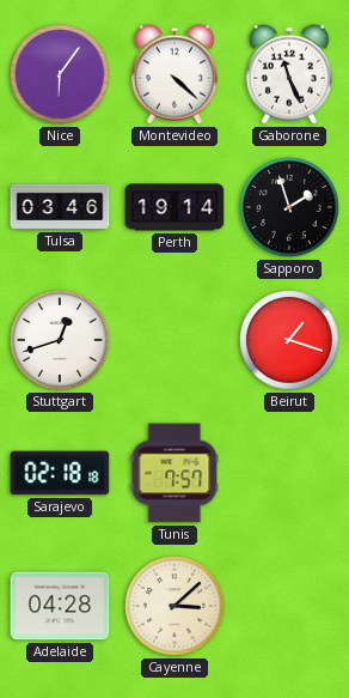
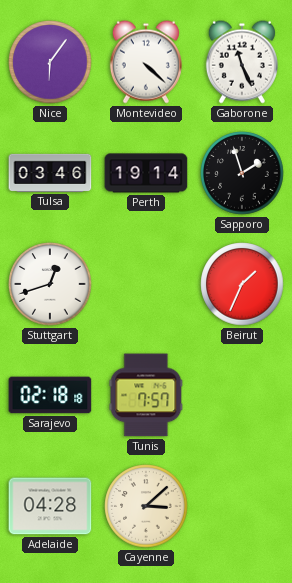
Beirut: 1:18 -> 1:34
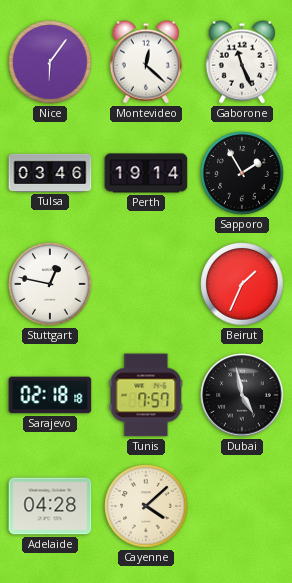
Montevideo: 4:22 -> 12:22
Sapporo: 1:57 -> 1:55
Stuttgart: 12:42 -> 12:47
Dubai: none -> 4:58
Cayenne: 3:08 -> 4:08
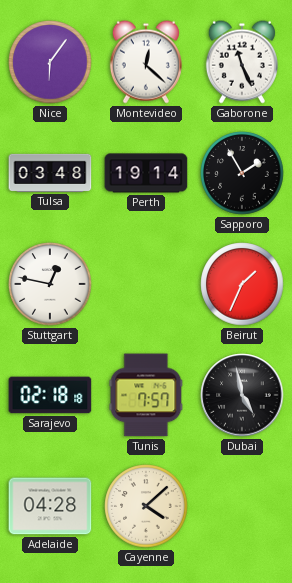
Tulsa: 03:46 -> 03:48
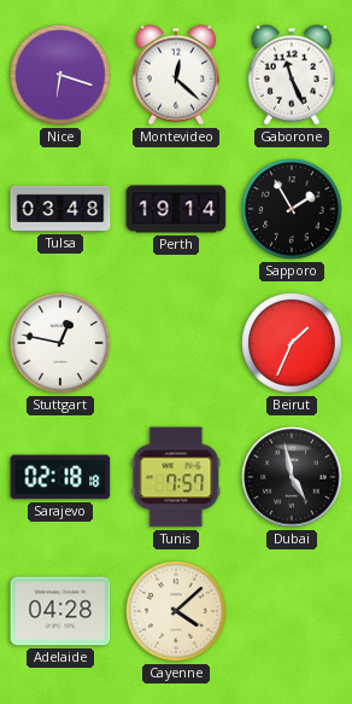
Nice: 6:06 -> 6:18
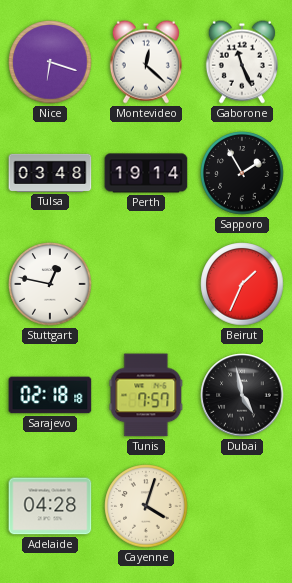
Cayenne: 4:08 -> 4:03
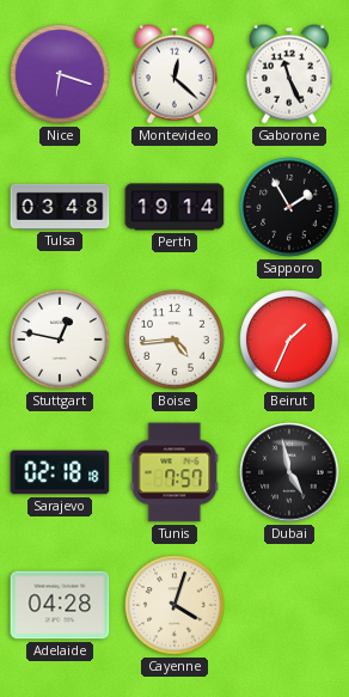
Boise: none -> 4:44
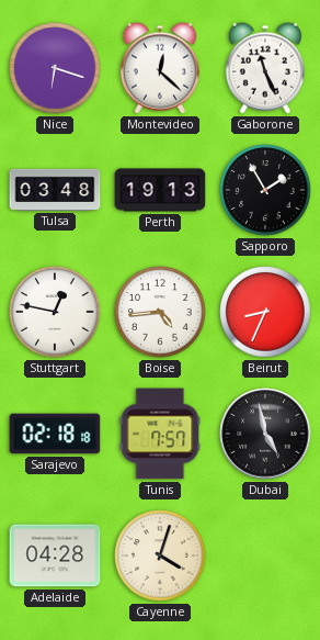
Perth: 19:14 -> 19:13
Beirut: 1:34 -> 8:34
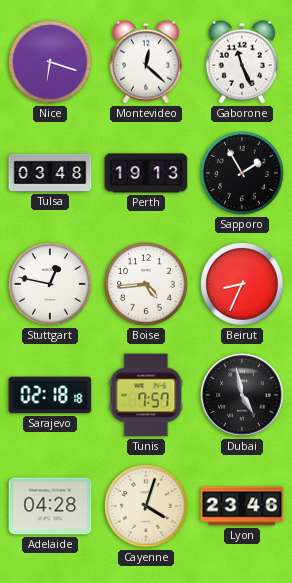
Lyon: none -> 23:46
